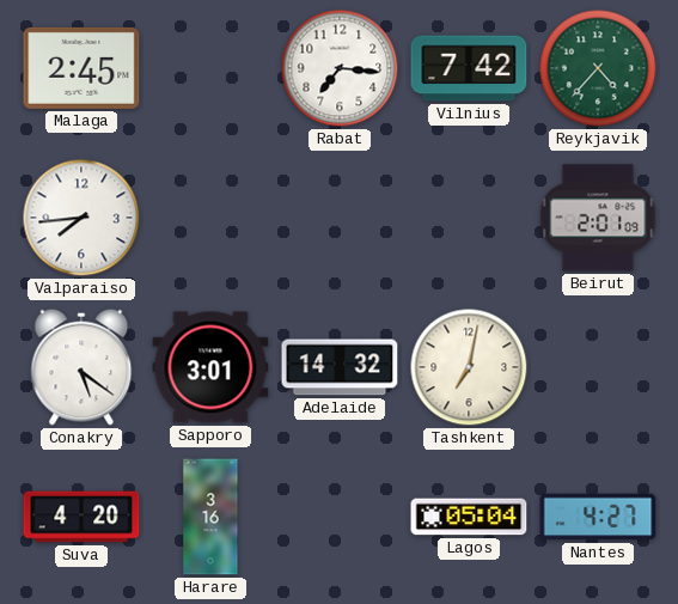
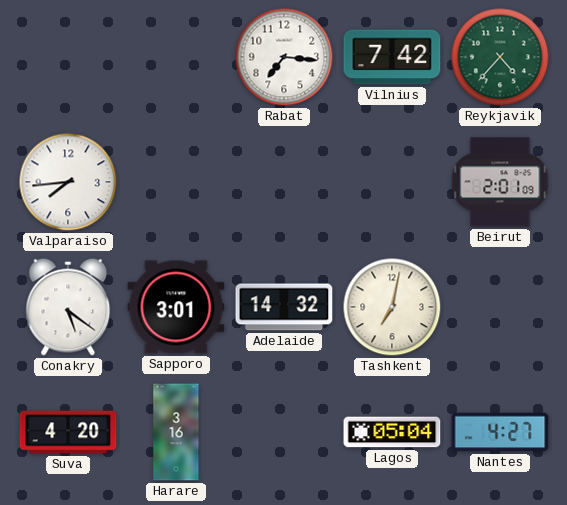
Malaga: 2:45 -> none
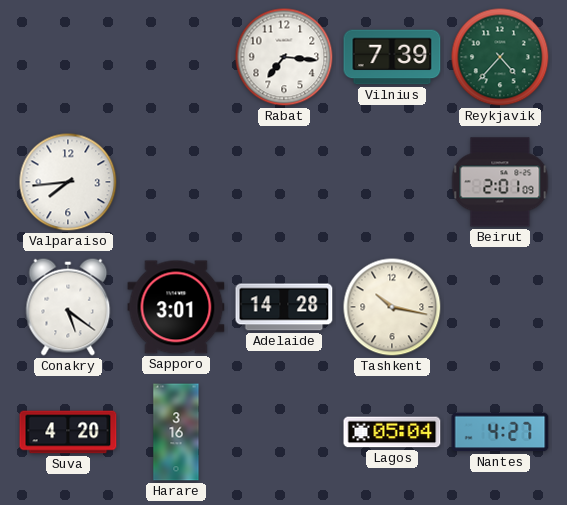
Vilnius: 7:42 -> 7:39
Adelaide: 14:32 -> 14:28
Tashkent: 7:02 -> 10:17
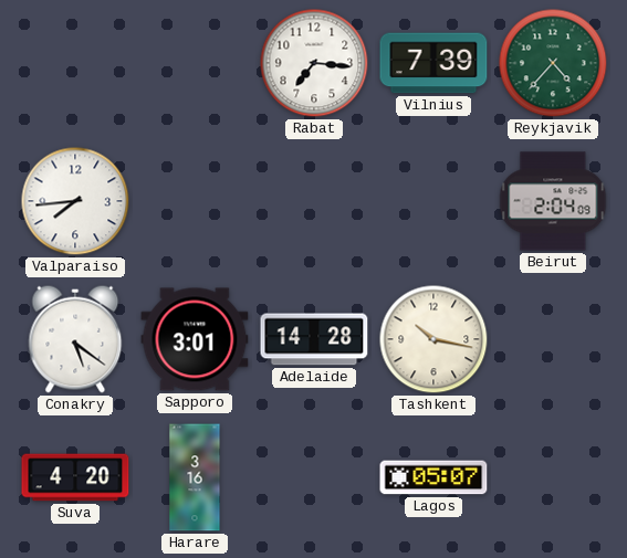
Beirut: 2:01 -> 2:04
Lagos: 05:04 -> 05:07
Nantes: 4:27 -> none
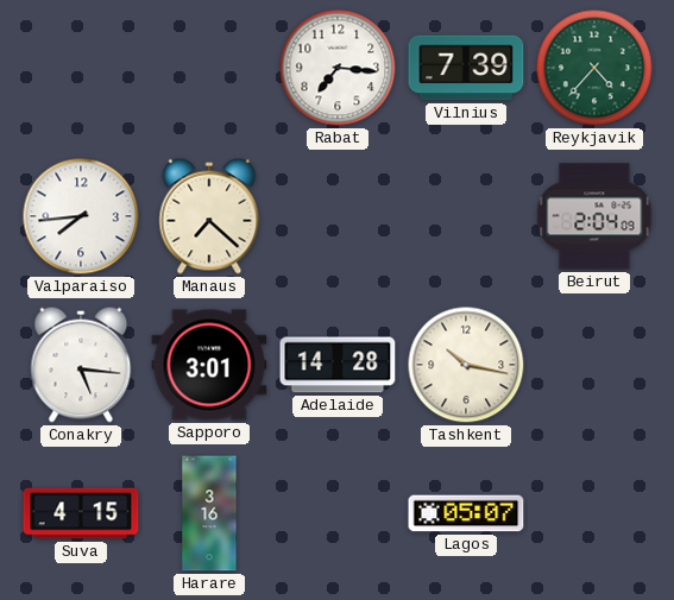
Manaus: none -> 7:22
Conakry: 5:21 -> 5:16
Suva: 4:20 -> 4:15
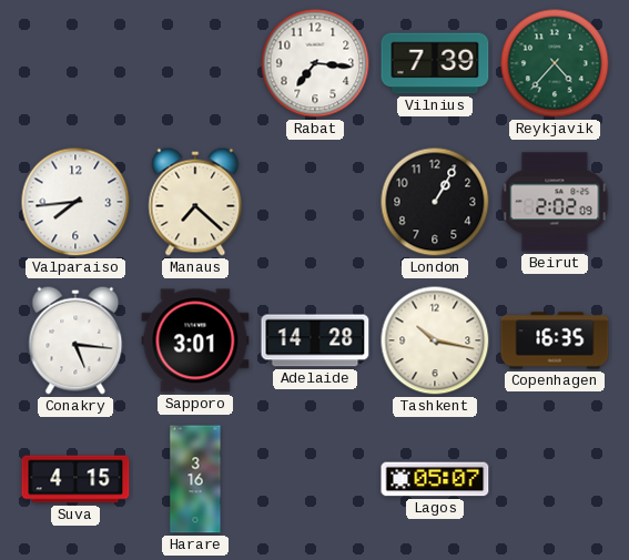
London: none -> 1:05
Beirut: 2:04 -> 2:02
Copenhagen: none -> 16:35
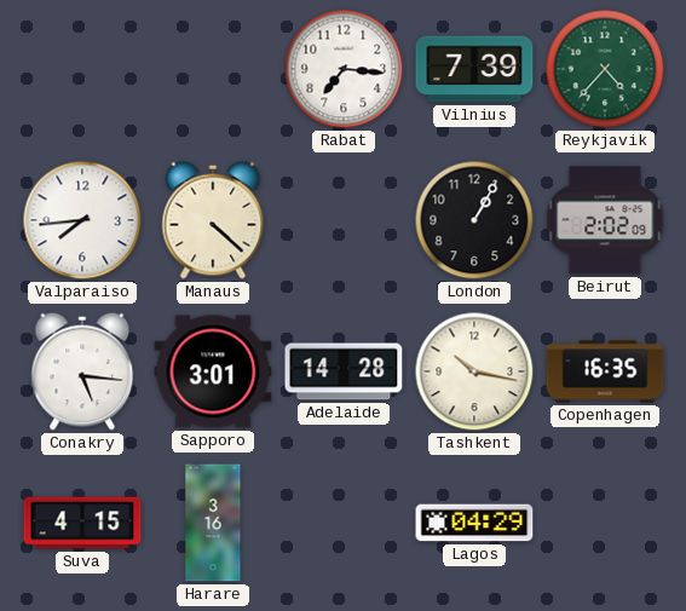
Manaus: 7:22 -> 4:22
Lagos: 05:07 -> 04:29
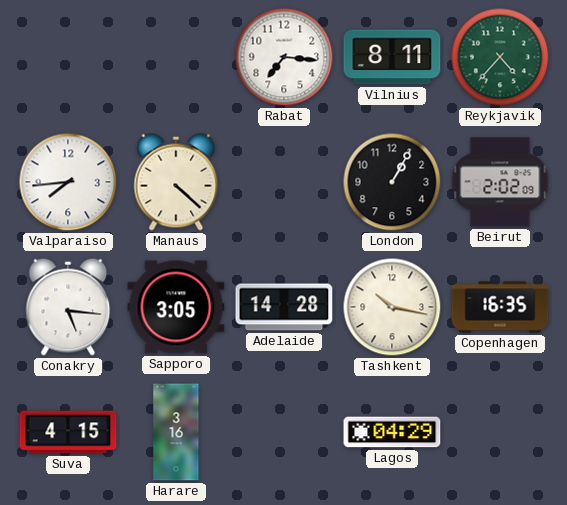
Vilnius: 7:39 -> 8:11
Sapporo: 3:01 -> 3:05
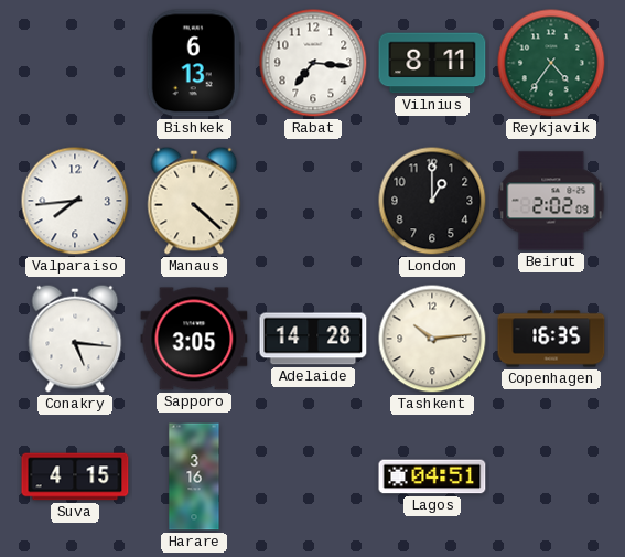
Bishkek: none -> 6:13
Reykjavik: 4:37 -> 4:36
London: 1:05 -> 1:00
Tashkent: 10:17 -> 10:14
Lagos: 04:29 -> 04:51
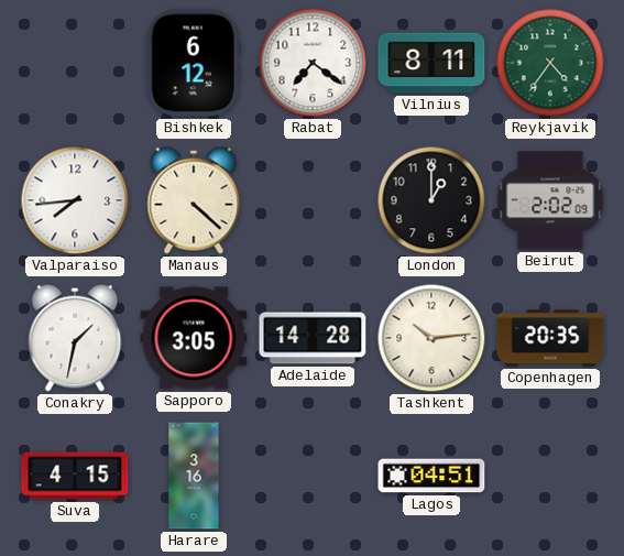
Bishkek: 6:13 -> 6:12
Rabat: 7:16 -> 7:21
Conakry: 5:16 -> 1:32
Copenhagen: 16:35 -> 20:35
